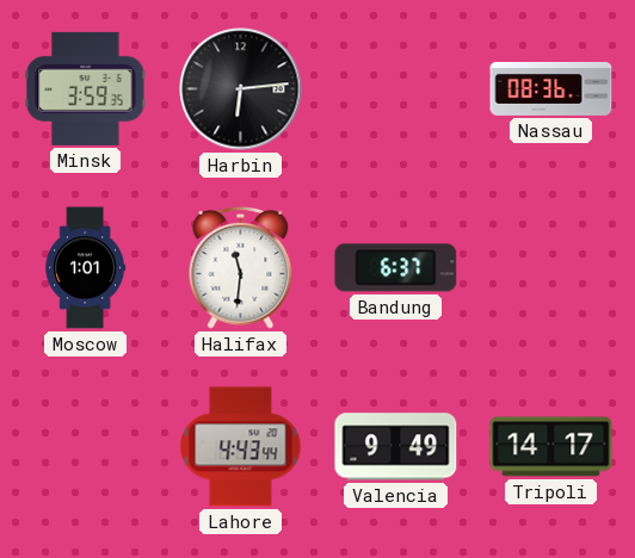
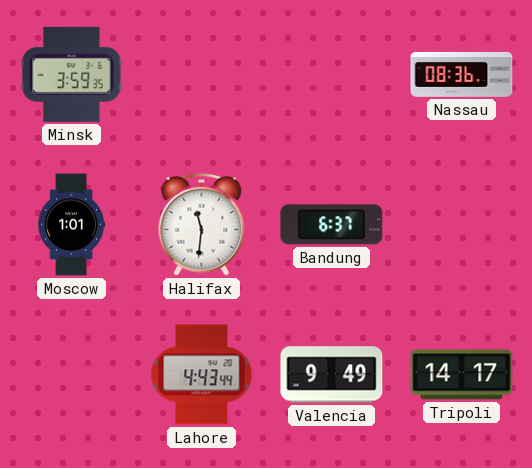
Harbin: 6:14 -> none
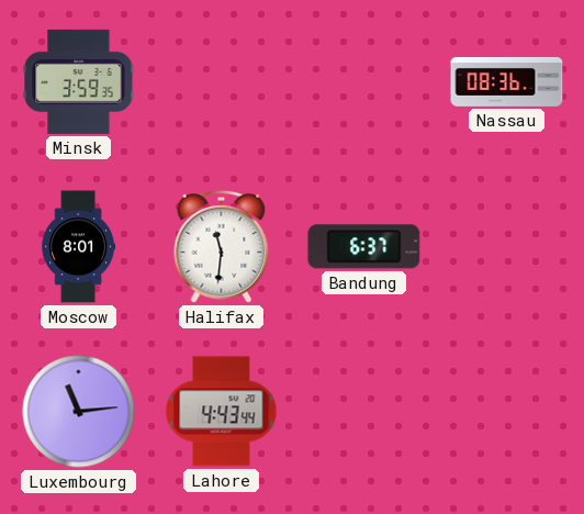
Moscow: 1:01 -> 8:01
Luxembourg: none -> 11:14
Valencia: 9:49 -> none
Tripoli: 14:17 -> none
